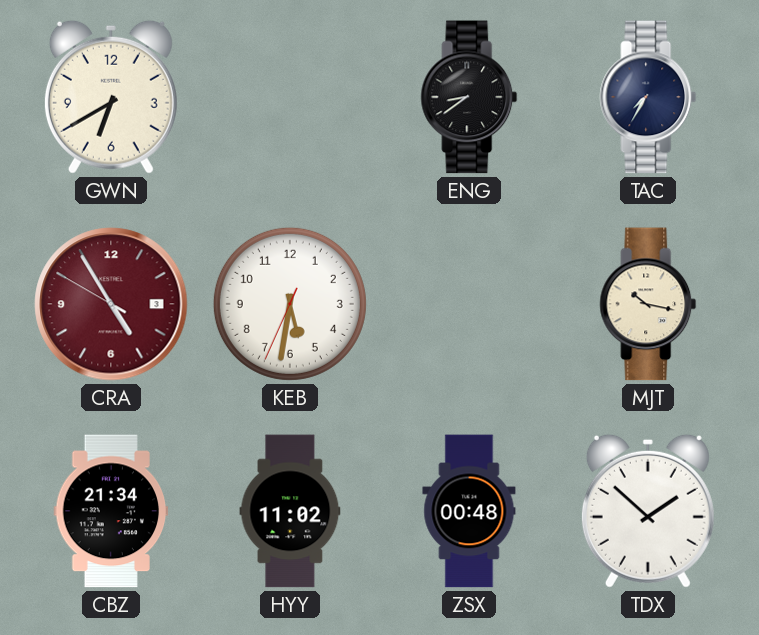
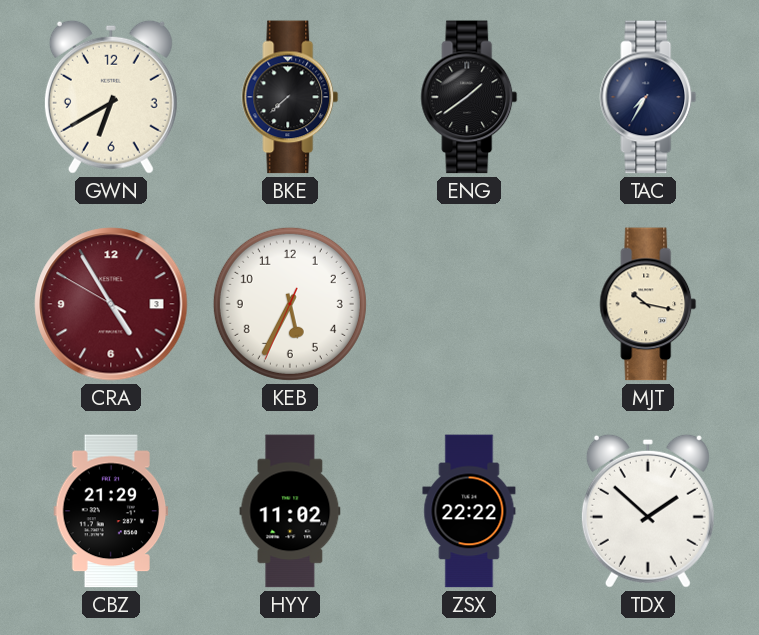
BKE: none -> 7:38
ENG: 8:39 -> 1:39
KEB: 5:31 -> 5:34
CBZ: 21:34 -> 21:29
ZSX: 00:48 -> 22:22
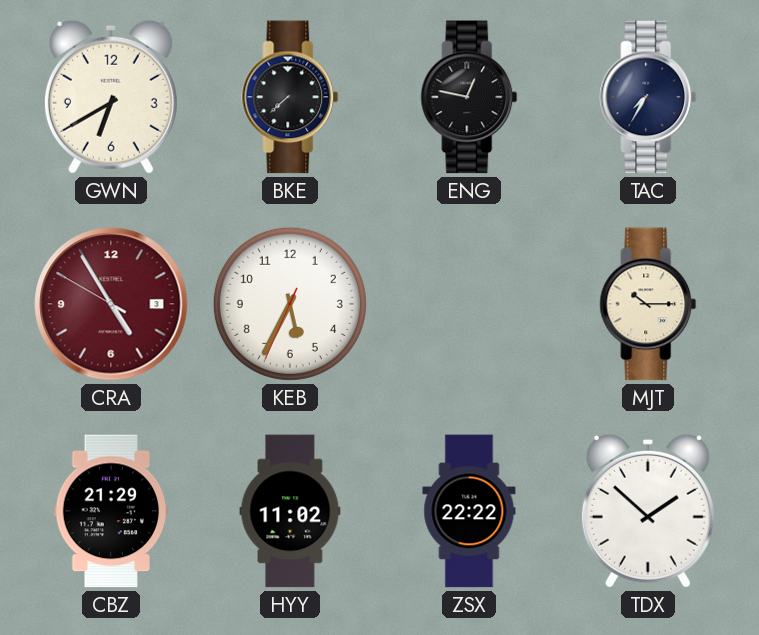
ENG: 1:39 -> 12:47
MJT: 10:17 -> 10:15
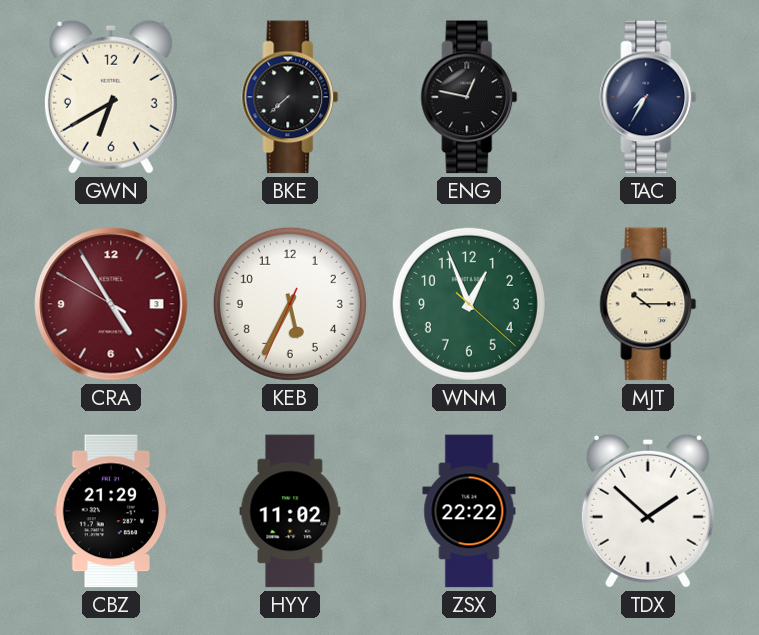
WNM: none -> 12:56
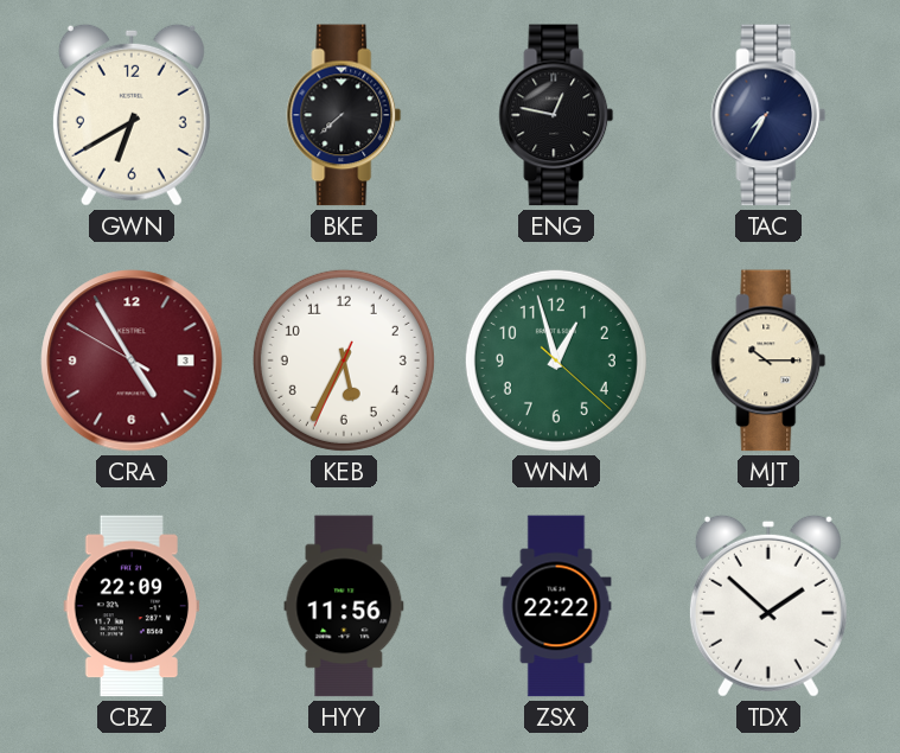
WNM: 12:56 -> 12:57
CBZ: 21:29 -> 22:09
HYY: 11:02 -> 11:56
